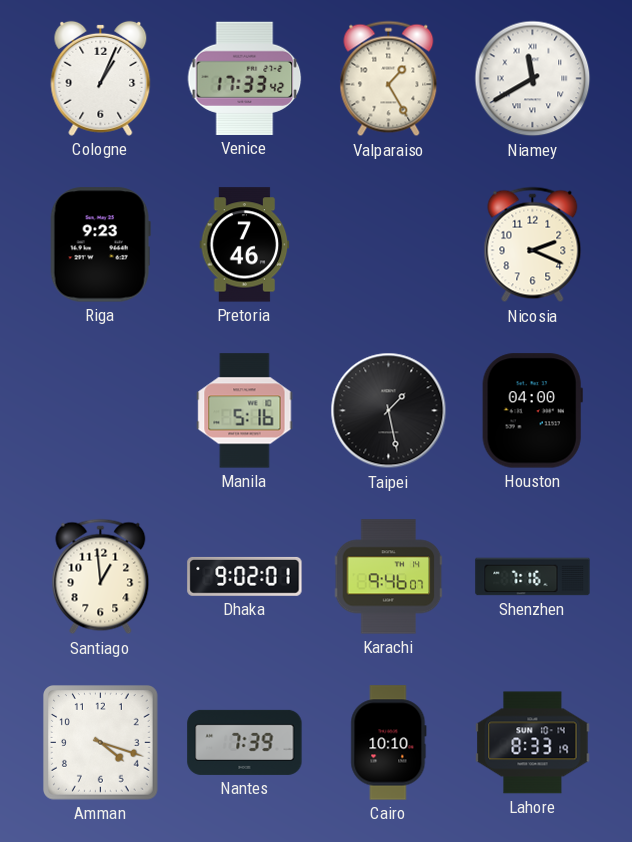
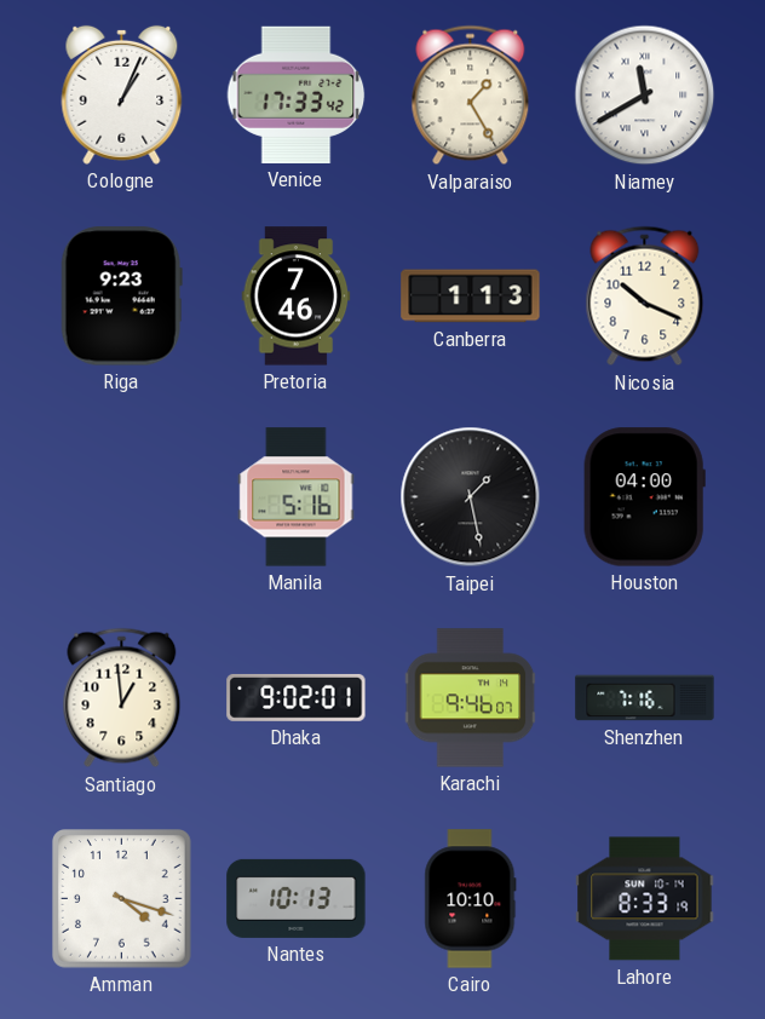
Canberra: none -> 1:13
Nicosia: 2:19 -> 10:19
Nantes: 7:39 -> 10:13
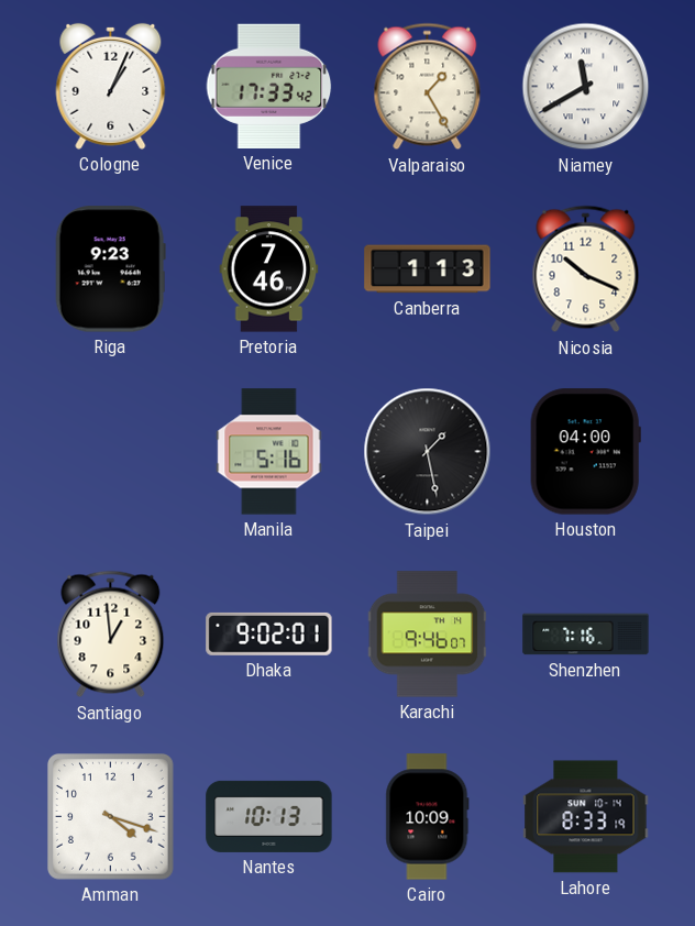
Cairo: 10:10 -> 10:09
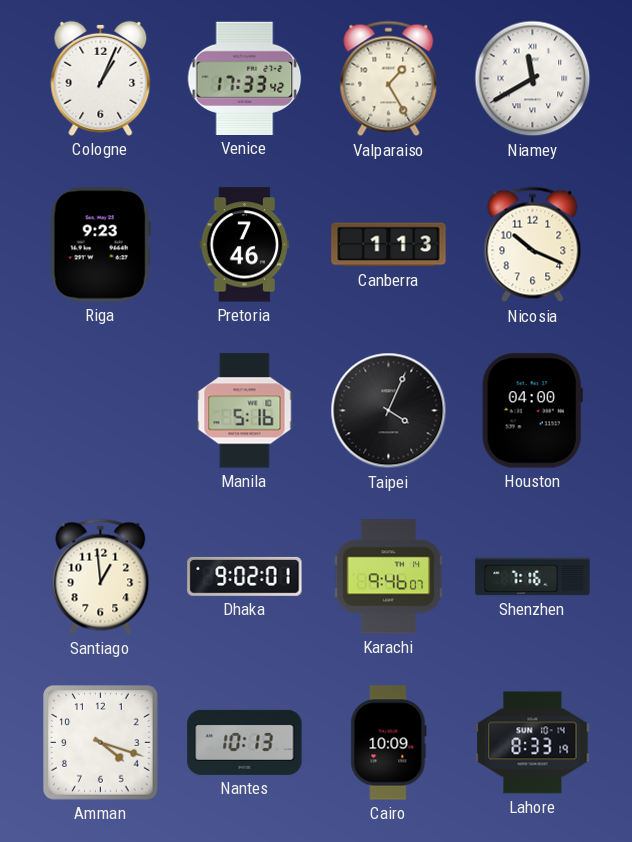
Taipei: 1:28 -> 4:04
